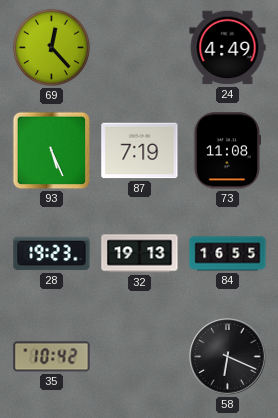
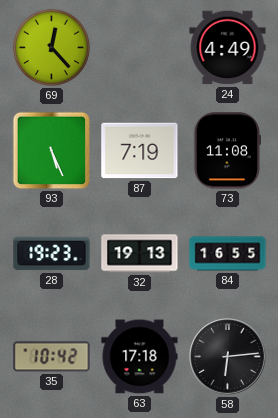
63: none -> 17:18
58: 6:19 -> 6:14
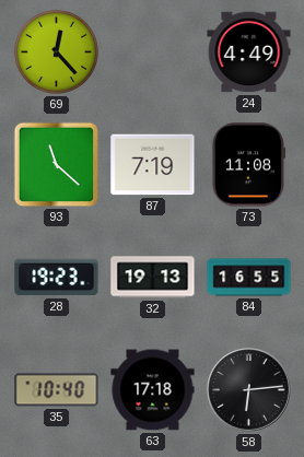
93: 5:26 -> 11:22
35: 10:42 -> 10:40
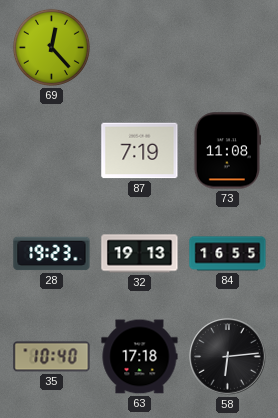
24: 4:49 -> none
93: 11:22 -> none
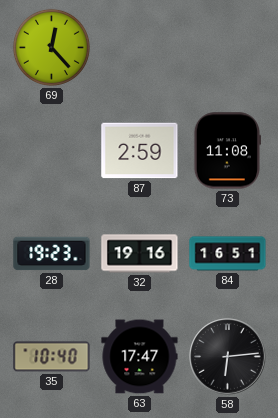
87: 7:19 -> 2:59
32: 19:13 -> 19:16
84: 16:55 -> 16:51
63: 17:18 -> 17:47
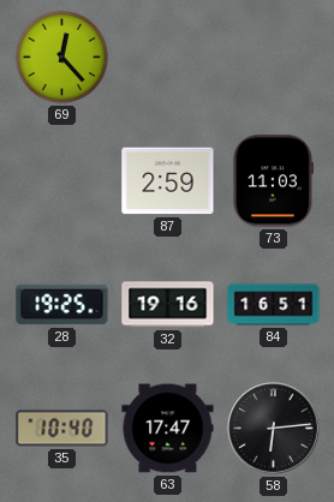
73: 11:08 -> 11:03
28: 19:23 -> 19:25
